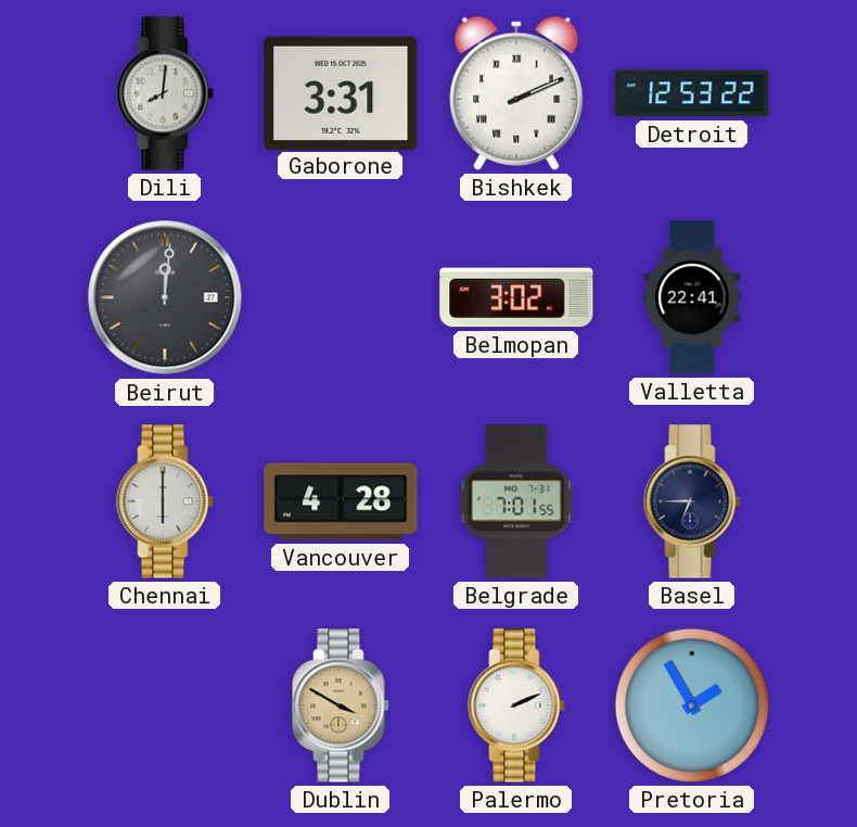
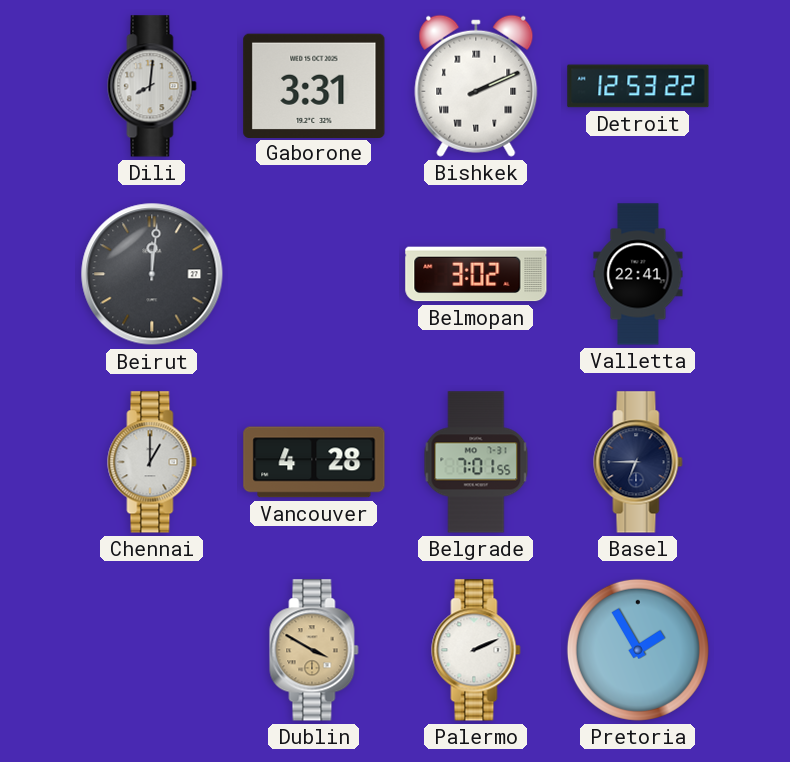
Chennai: 6:00 -> 1:00
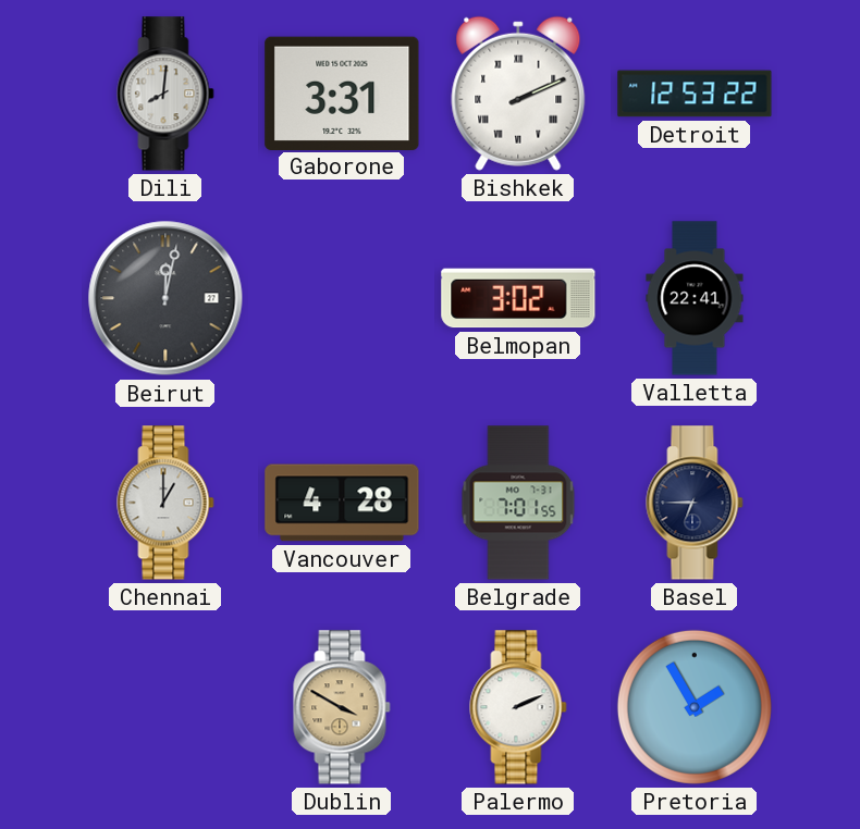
Beirut: 12:01 -> 12:02
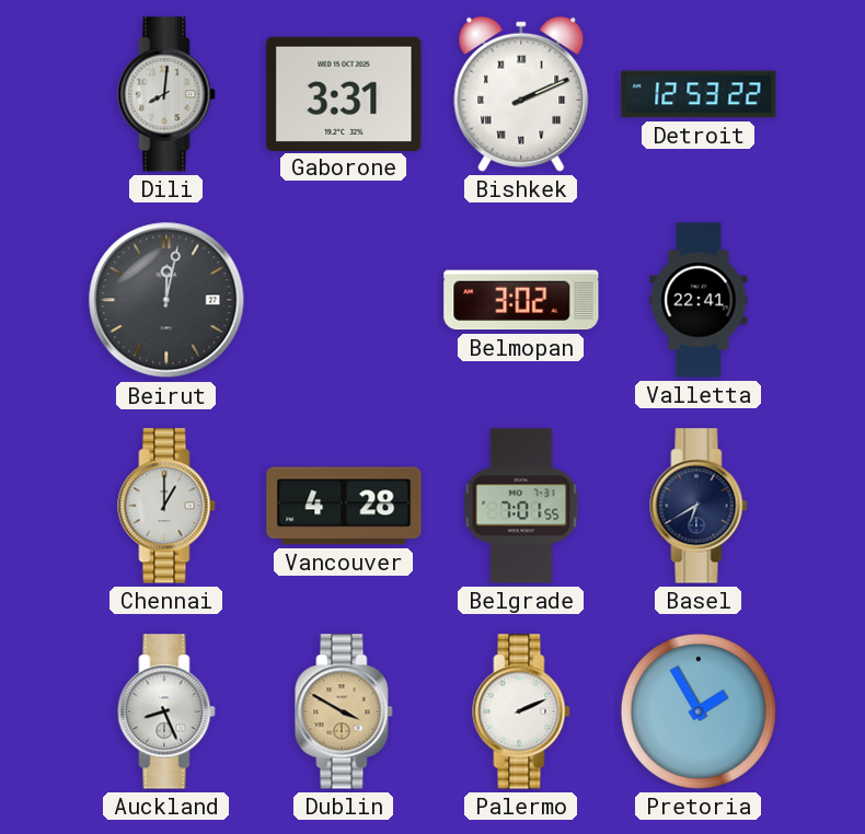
Basel: 6:45 -> 6:40
Auckland: none -> 8:26
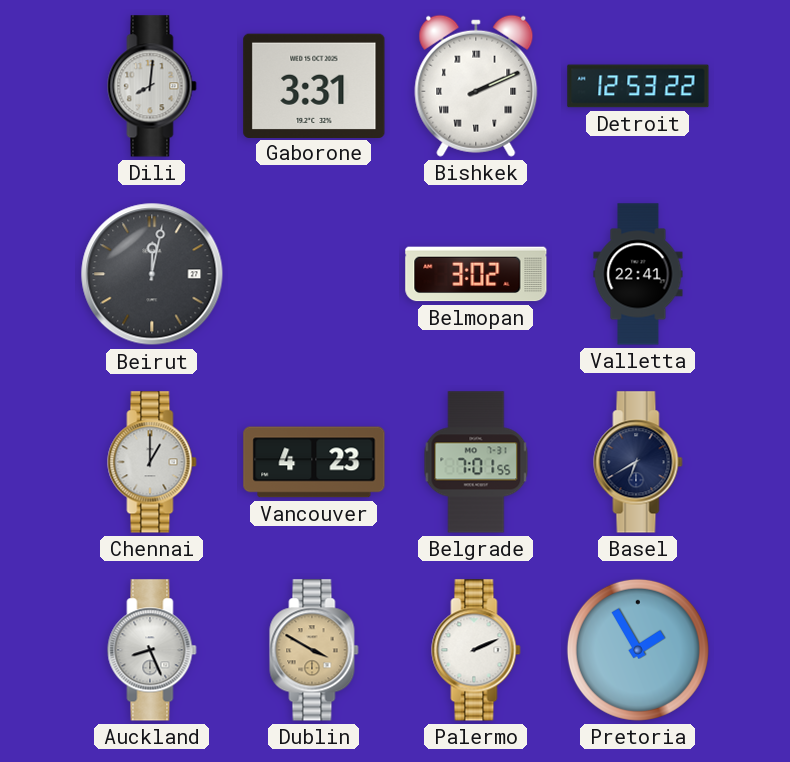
Vancouver: 4:28 -> 4:23
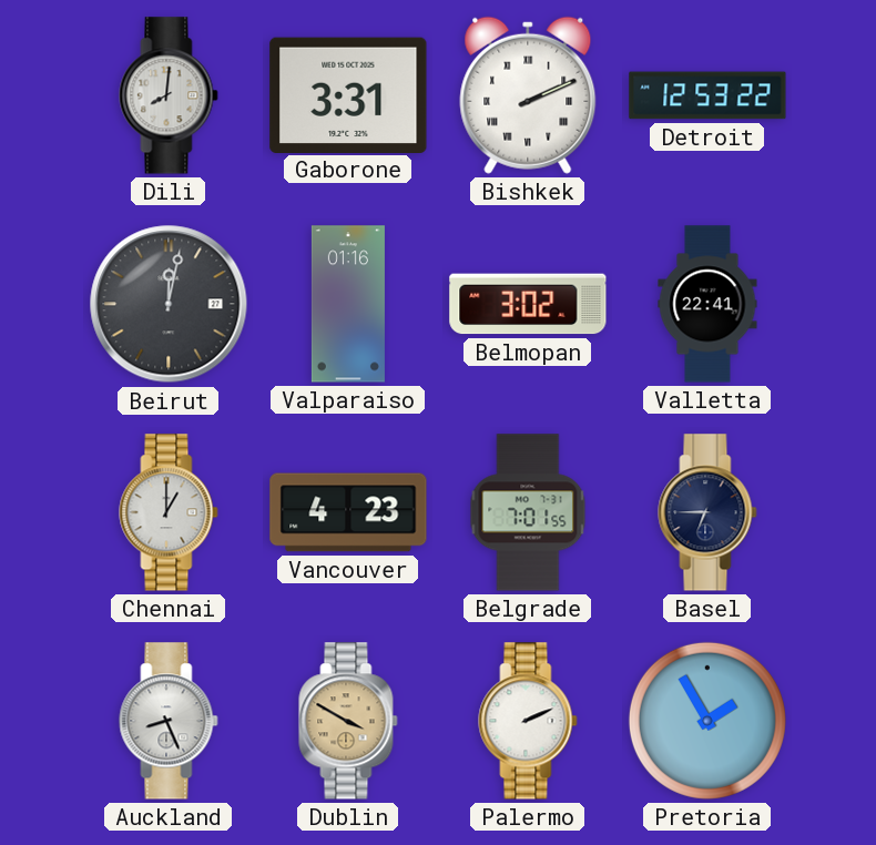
Valparaiso: none -> 01:16
Basel: 6:40 -> 6:45
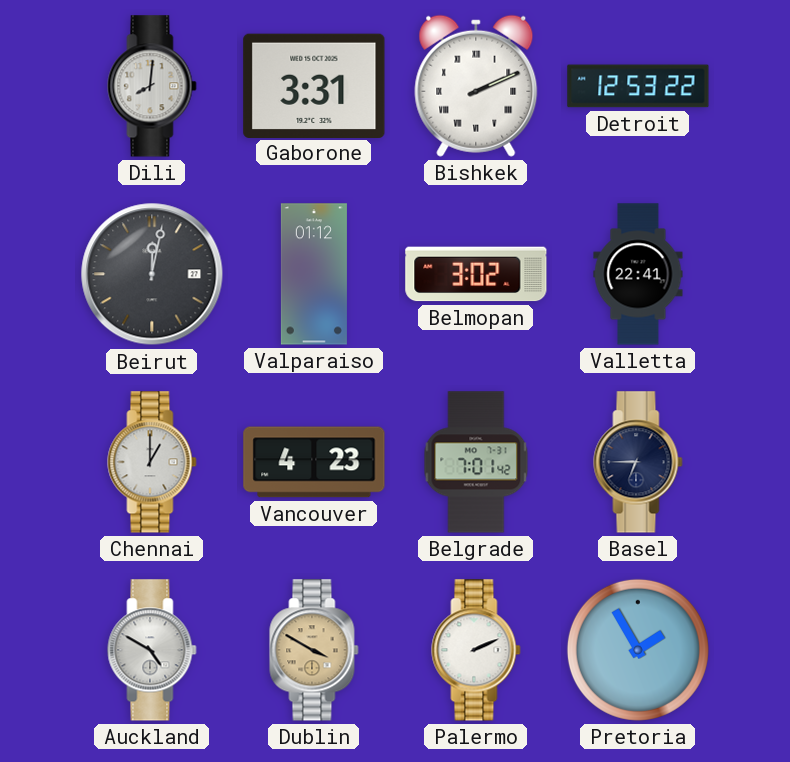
Valparaiso: 01:16 -> 01:12
Belgrade: 7:01:55 -> 7:01:42
Auckland: 8:26 -> 4:50
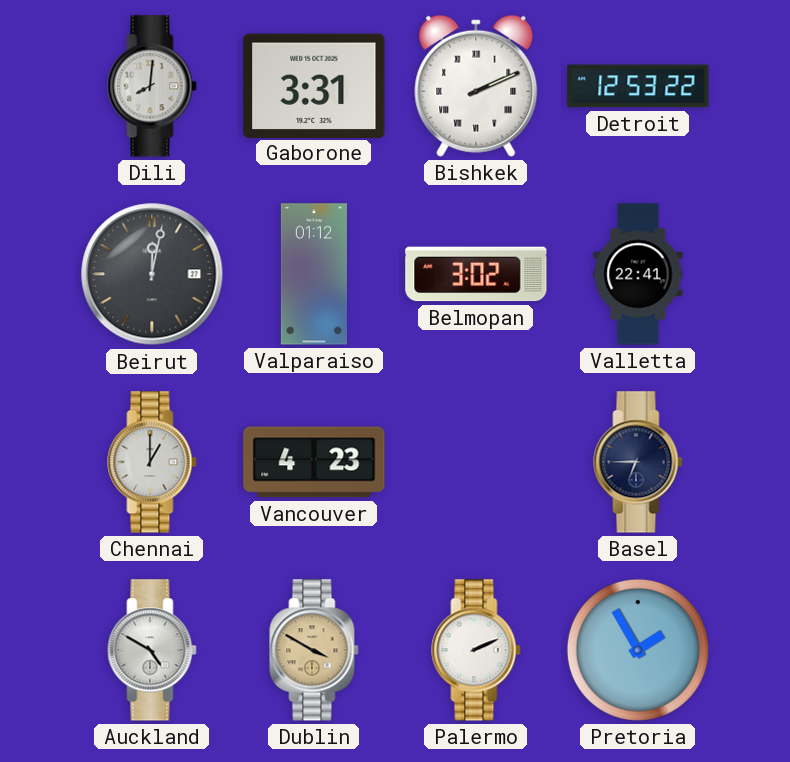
Belgrade: 7:01 -> none
